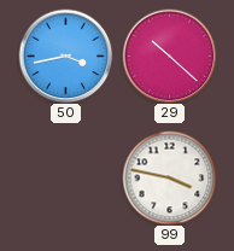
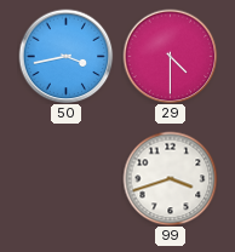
29: 10:22 -> 4:30
99: 3:47 -> 3:42
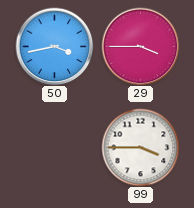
29: 4:30 -> 3:45
99: 3:42 -> 3:45
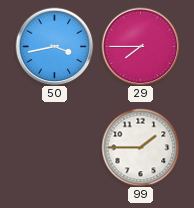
29: 3:45 -> 7:45
99: 3:45 -> 1:45
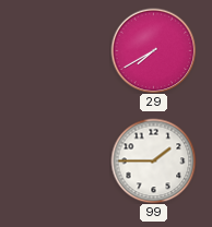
50: 3:43 -> none
29: 7:45 -> 7:40
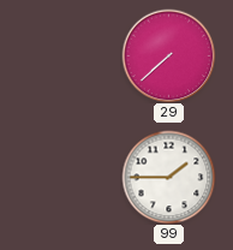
29: 7:40 -> 7:38
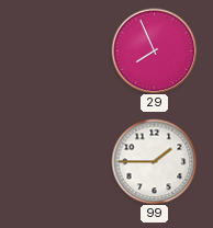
29: 7:38 -> 7:56
